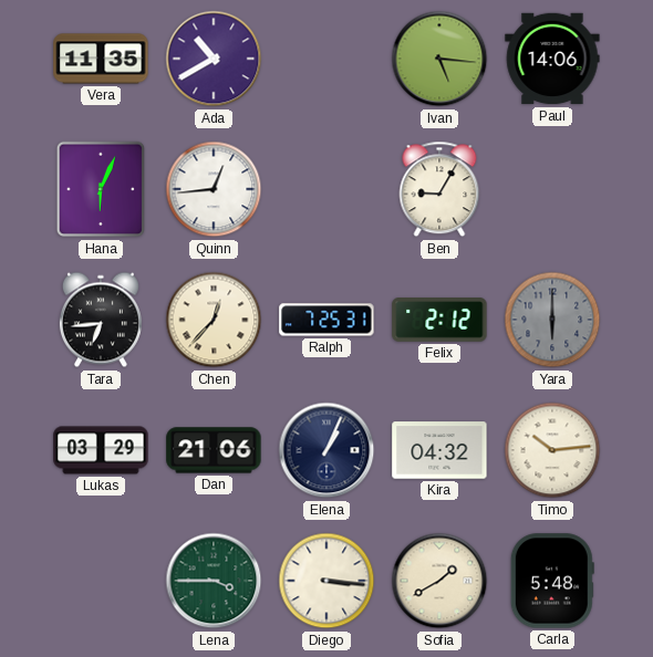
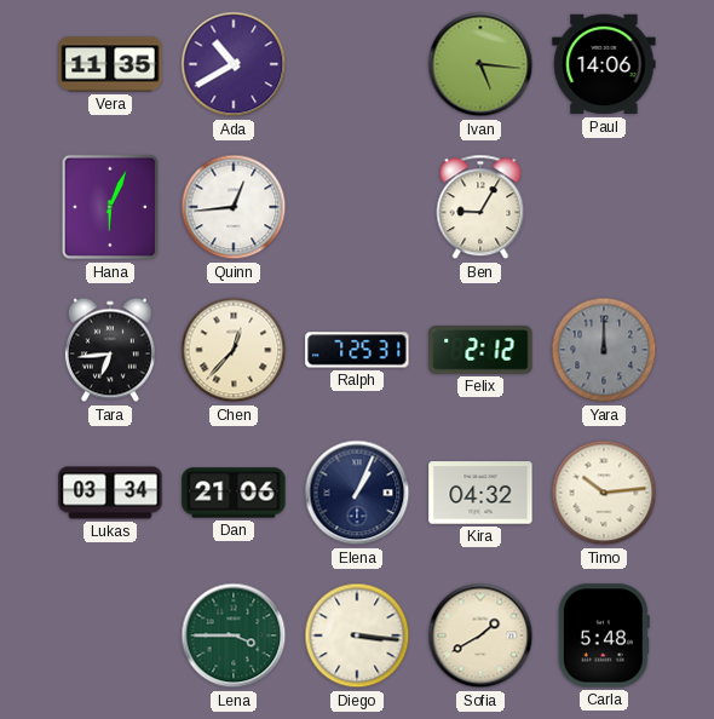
Yara: 6:00 -> 12:00
Lukas: 03:29 -> 03:34
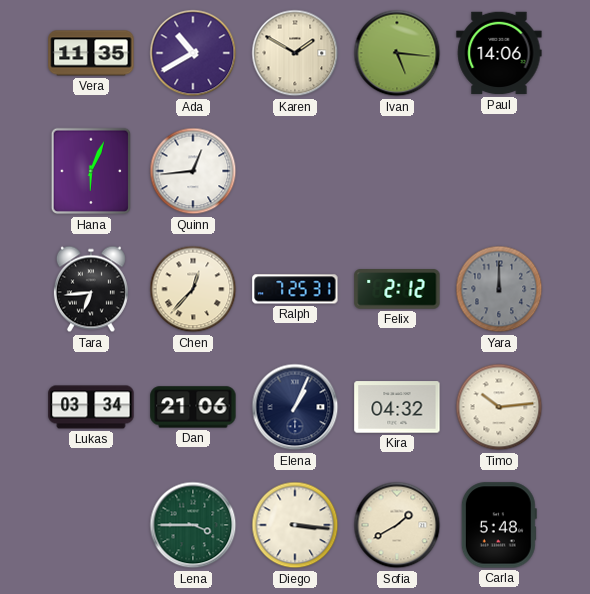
Karen: none -> 1:50
Ben: 9:05 -> none
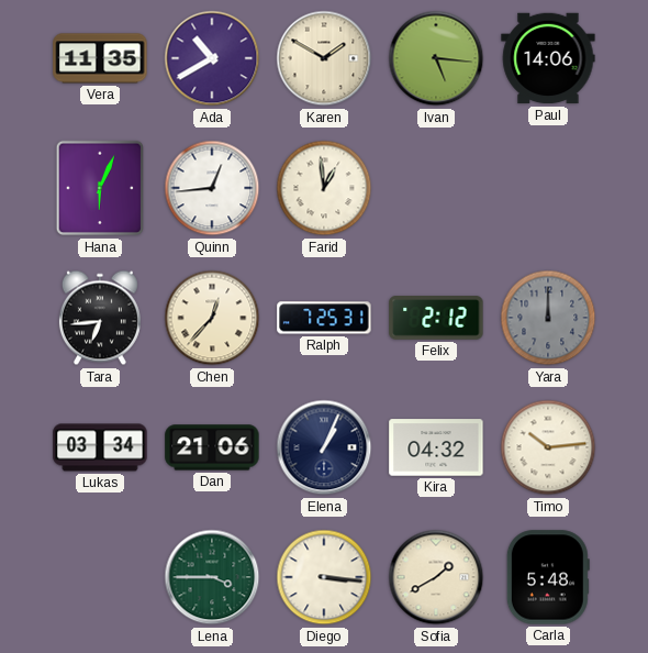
Farid: none -> 12:59
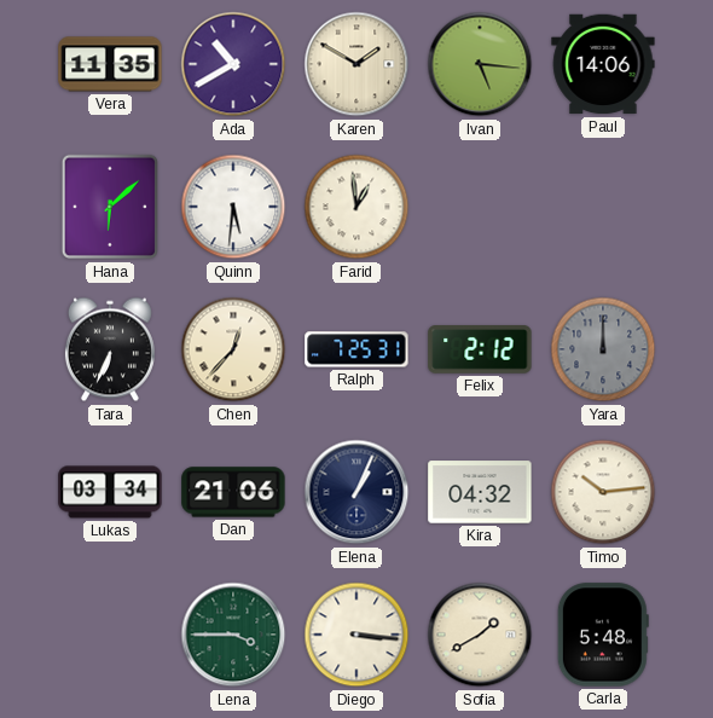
Hana: 6:04 -> 6:08
Quinn: 12:44 -> 5:31
Tara: 6:44 -> 6:34
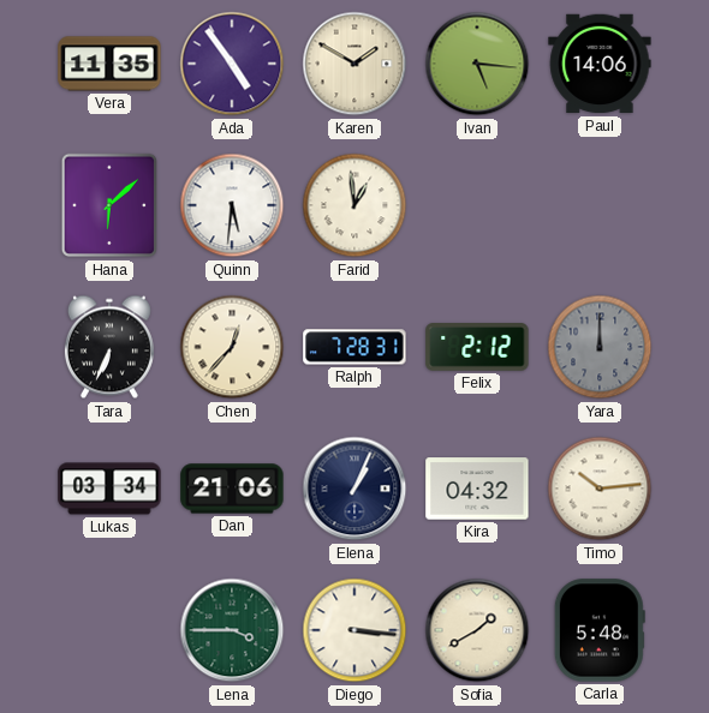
Ada: 10:40 -> 4:54
Ralph: 7:25 -> 7:28
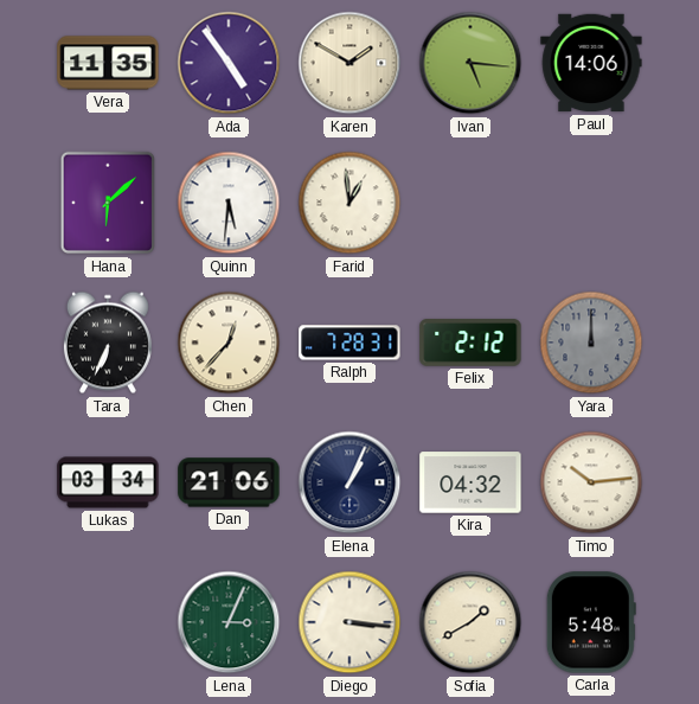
Lena: 3:45 -> 3:04
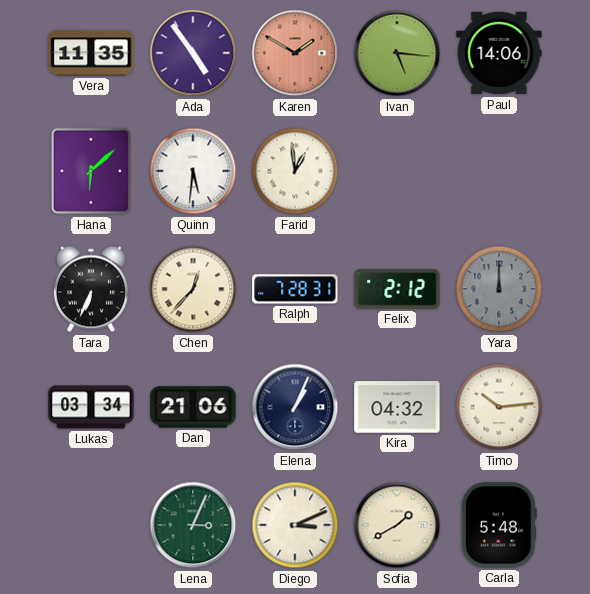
Karen dial: cream -> salmon
Diego: 3:16 -> 3:11
